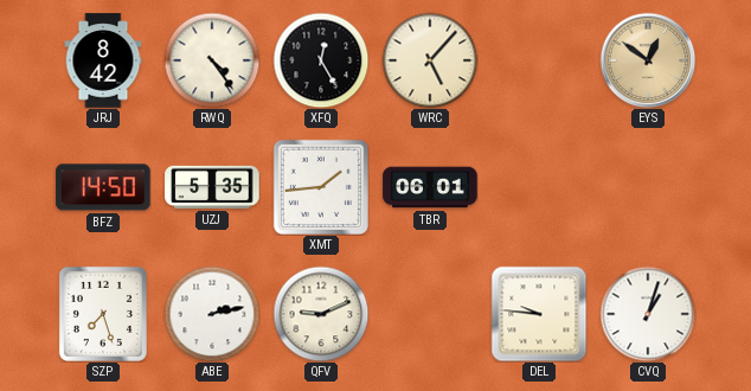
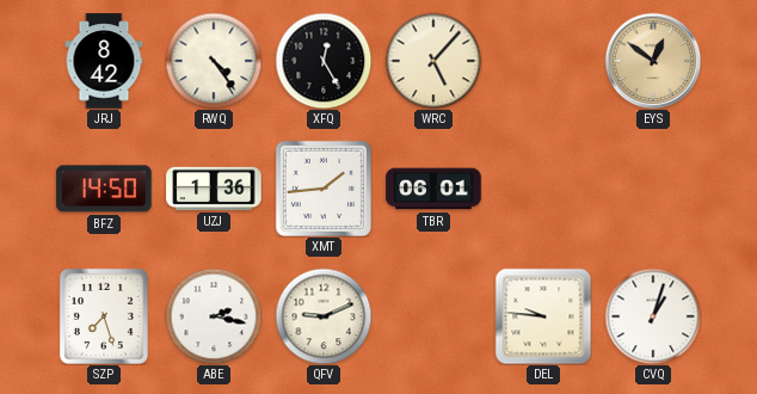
UZJ: 5:35 -> 1:36
ABE: 2:13 -> 2:17
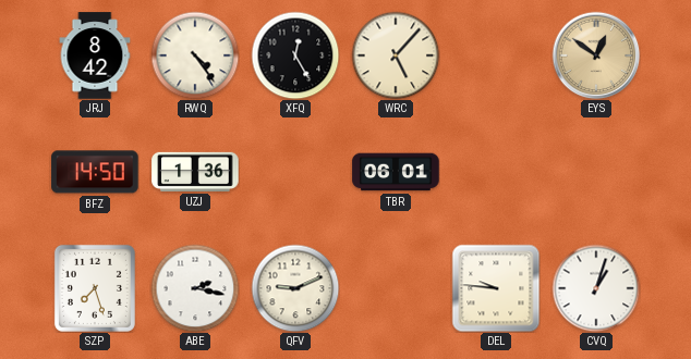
XMT: 1:44 -> none
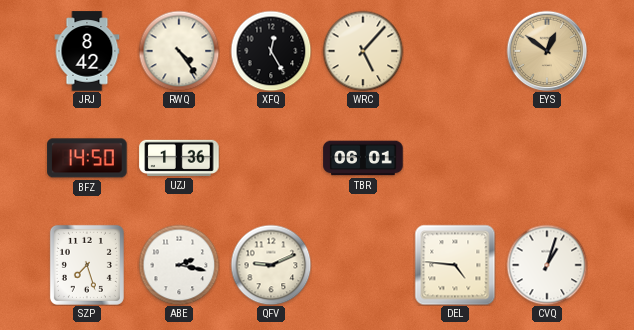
DEL: 9:46 -> 4:46
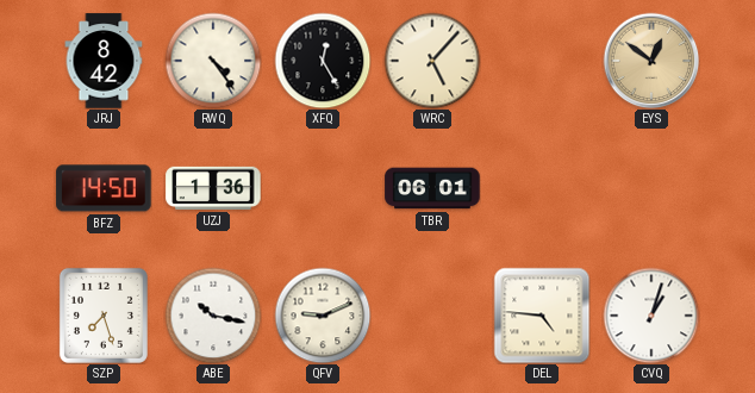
ABE: 2:17 -> 10:17
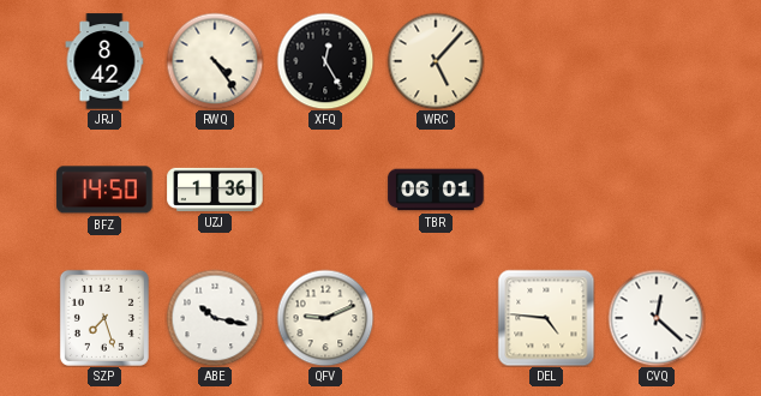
EYS: 12:51 -> none
CVQ: 1:03 -> 12:22
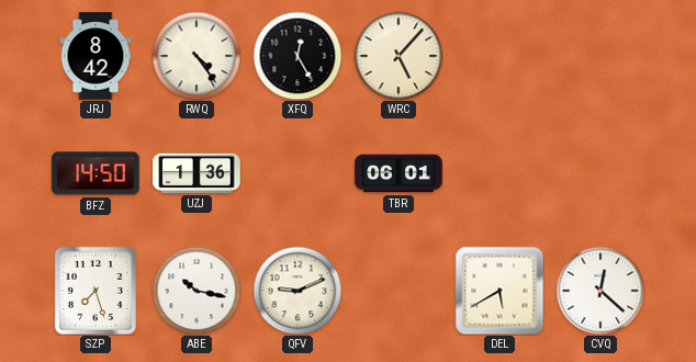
DEL: 4:46 -> 5:40
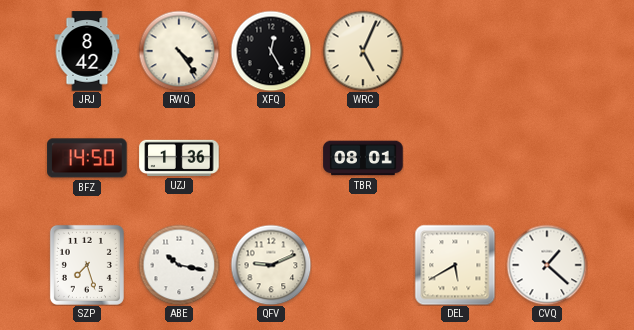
WRC: 5:07 -> 5:04
TBR: 06:01 -> 08:01
CVQ: 12:22 -> 1:22
